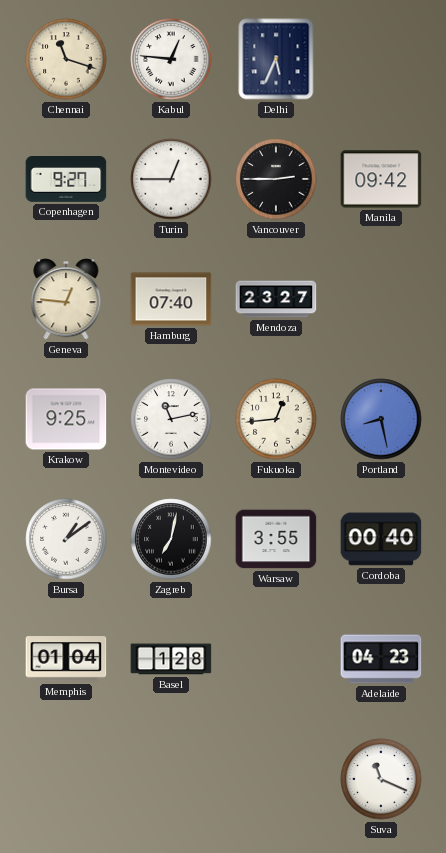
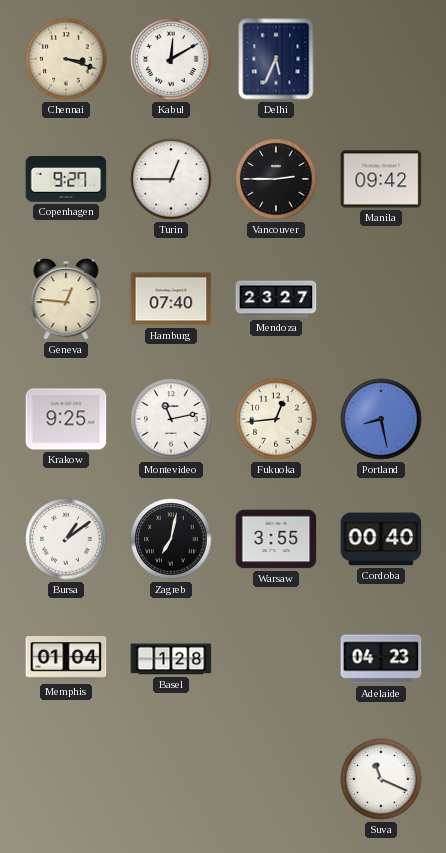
Chennai: 11:18 -> 3:18
Kabul: 12:46 -> 12:10
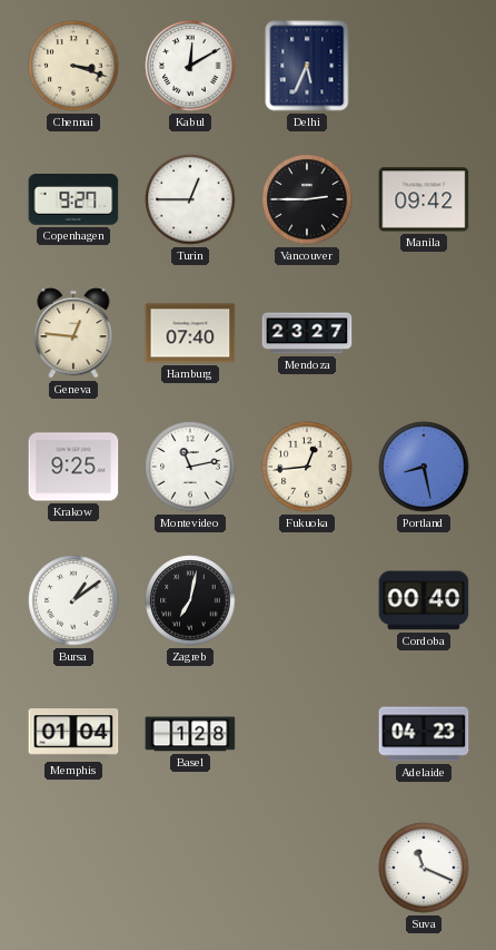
Warsaw: 3:55 -> none
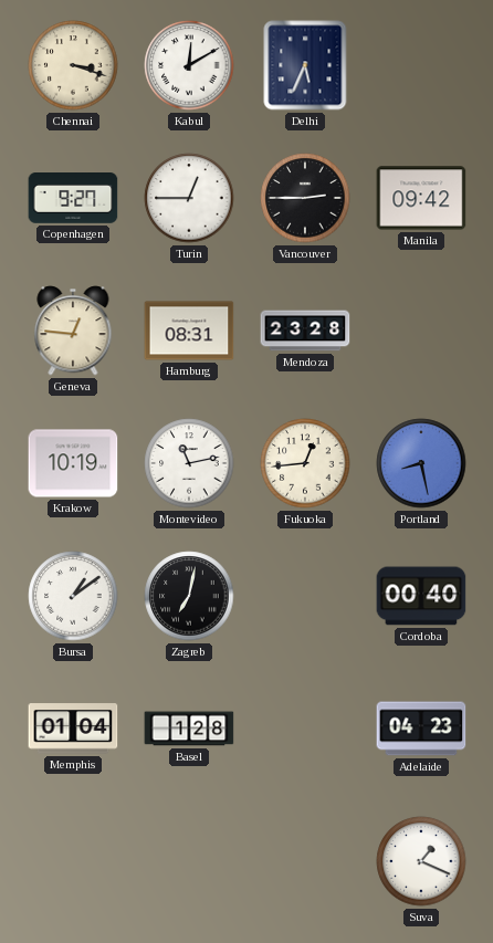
Hamburg: 07:40 -> 08:31
Mendoza: 23:27 -> 23:28
Krakow: 9:25 -> 10:19
Suva: 11:19 -> 1:19
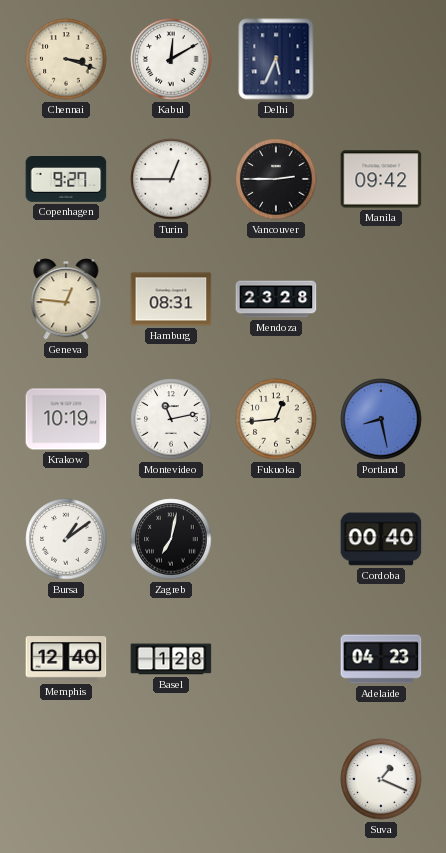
Memphis: 01:04 -> 12:40
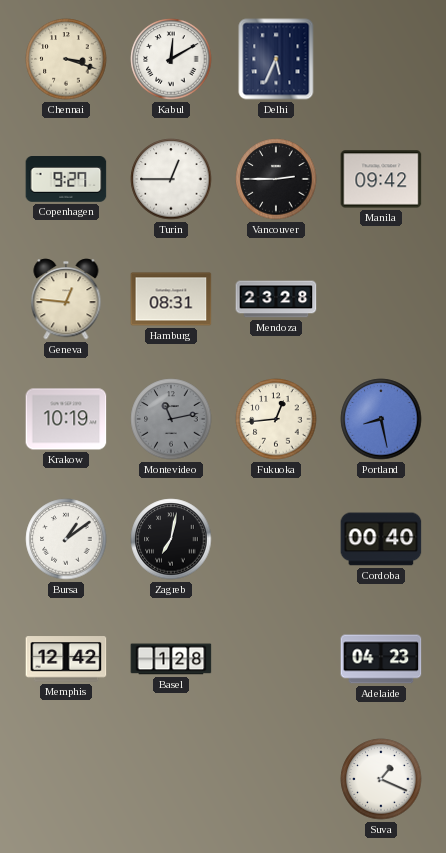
Montevideo dial: white -> grey
Memphis: 12:40 -> 12:42
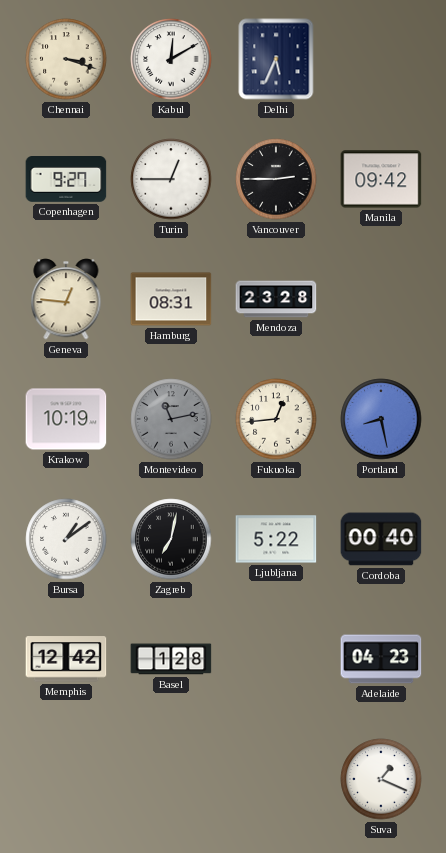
Ljubljana: none -> 5:22
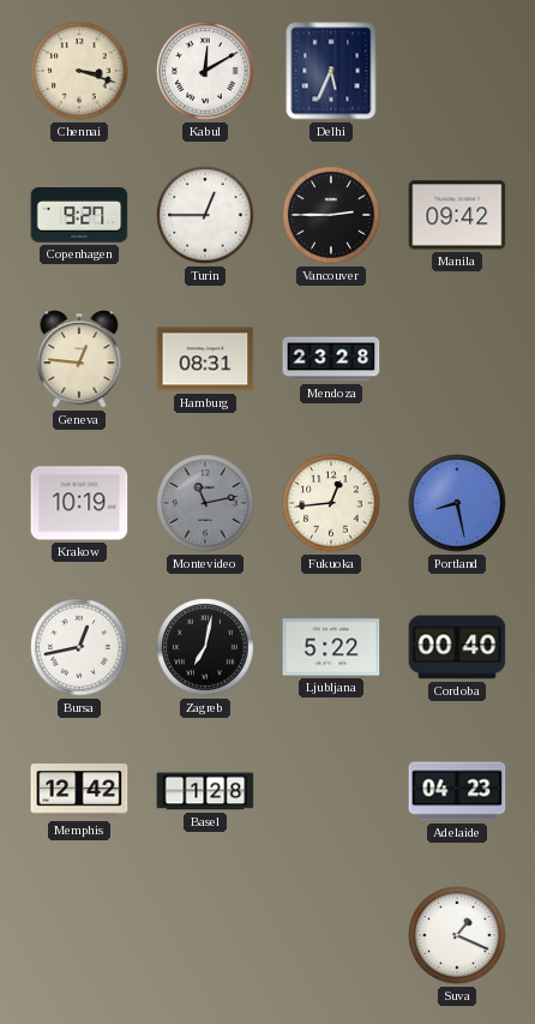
Bursa: 1:09 -> 12:43
